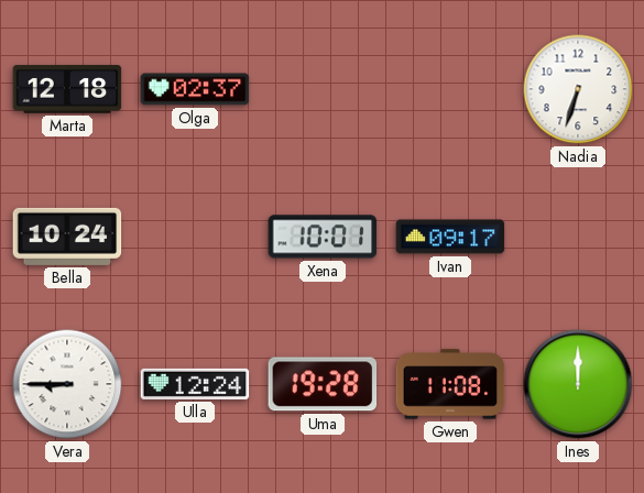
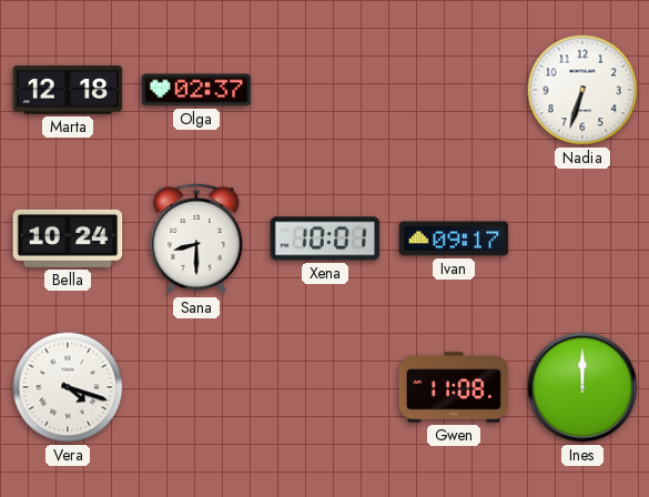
Sana: none -> 8:30
Vera: 8:45 -> 4:18
Ulla: 12:24 -> none
Uma: 19:28 -> none
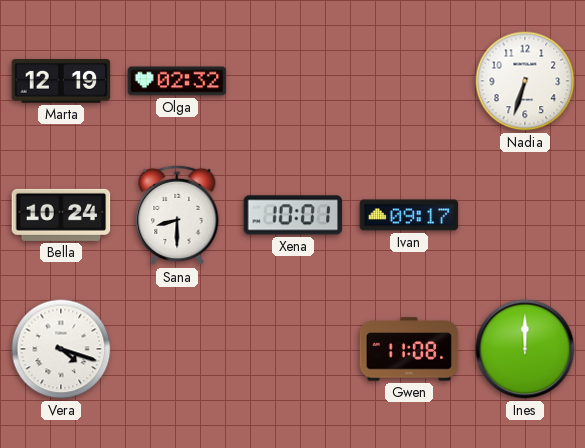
Marta: 12:18 -> 12:19
Olga: 02:37 -> 02:32
